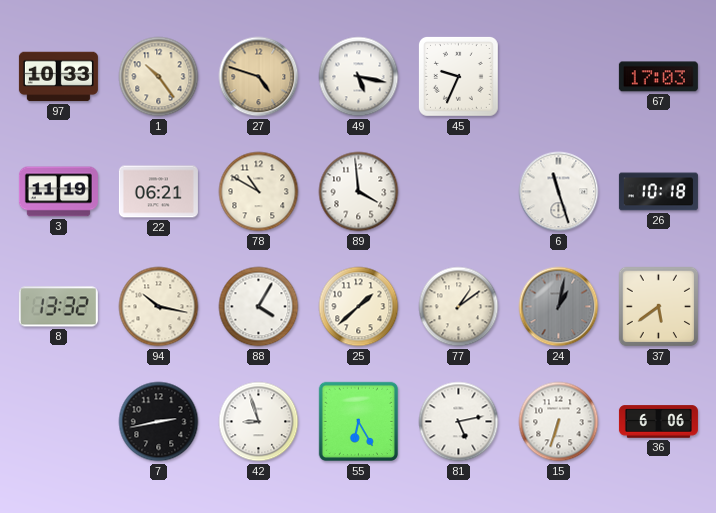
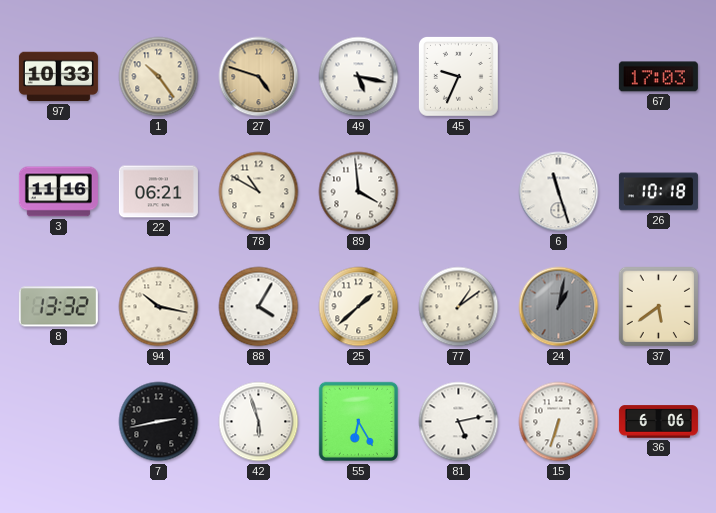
3: 11:19 -> 11:16
42: 8:57 -> 5:57
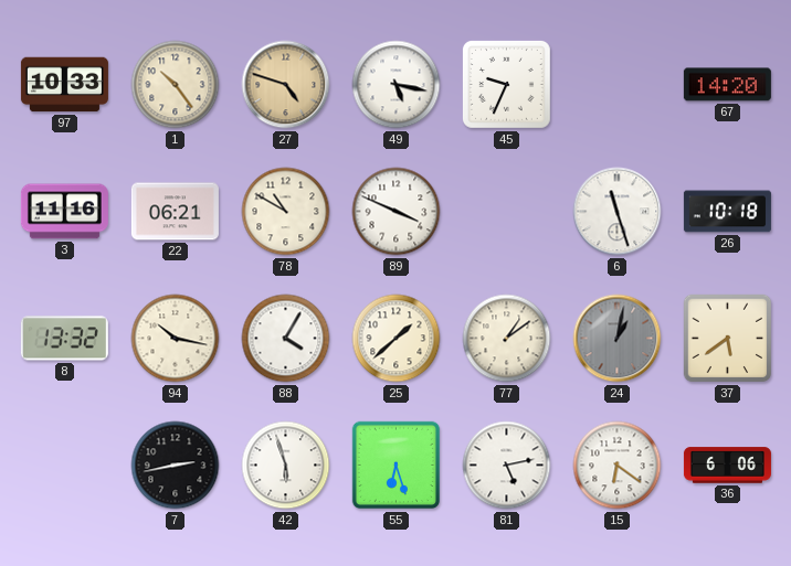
67: 17:03 -> 14:20
89: 3:59 -> 3:49
55: 6:25 -> 6:27
15: 6:33 -> 6:21
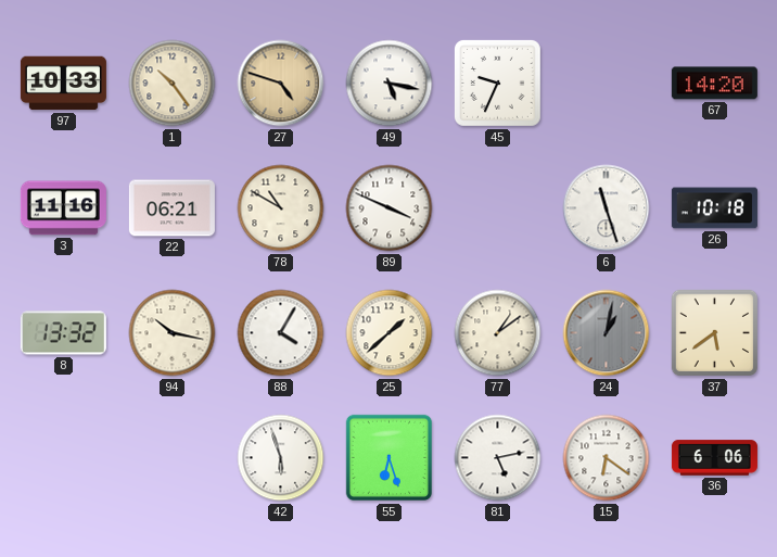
7: 2:43 -> none
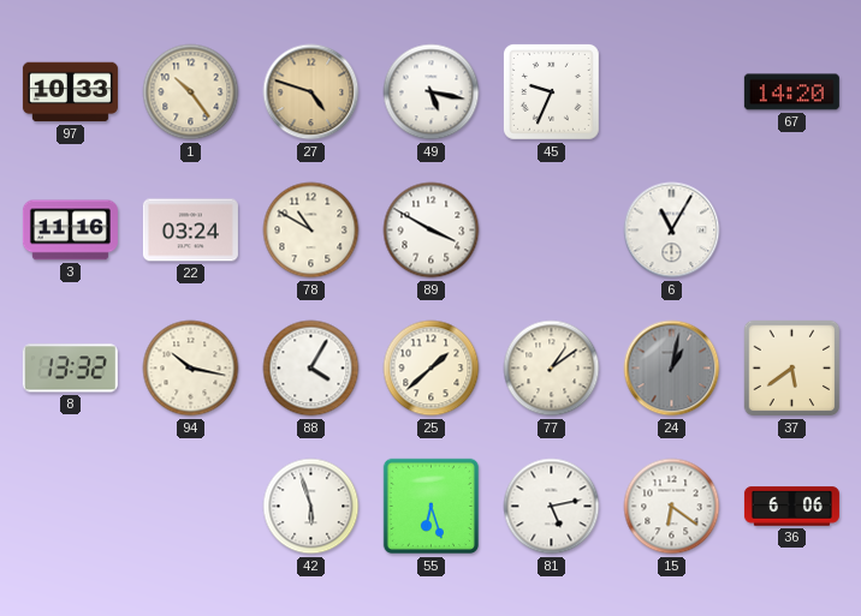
22: 06:21 -> 03:24
89: 3:49 -> 3:50
6: 11:27 -> 11:05
26: 10:18 -> none
